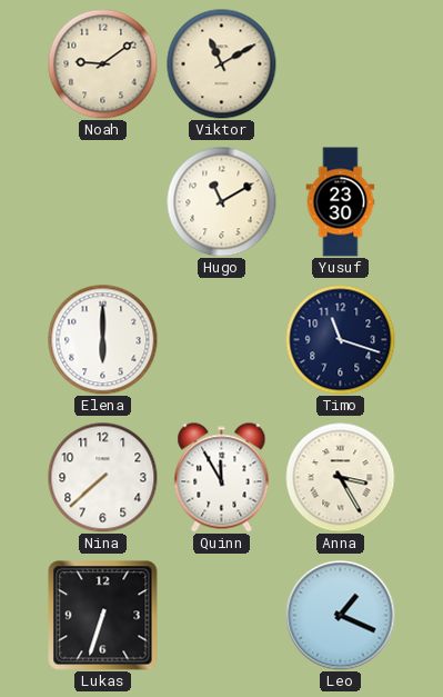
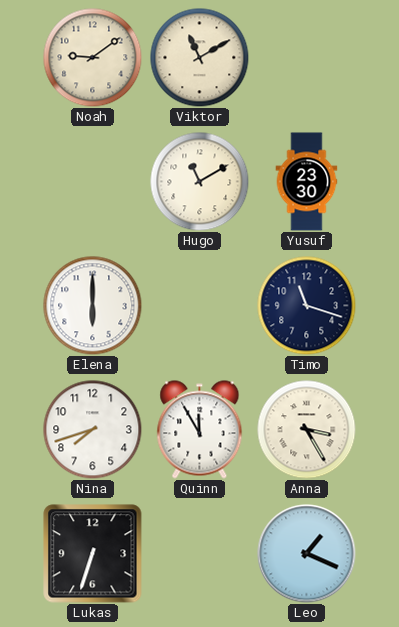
Nina: 7:38 -> 7:42
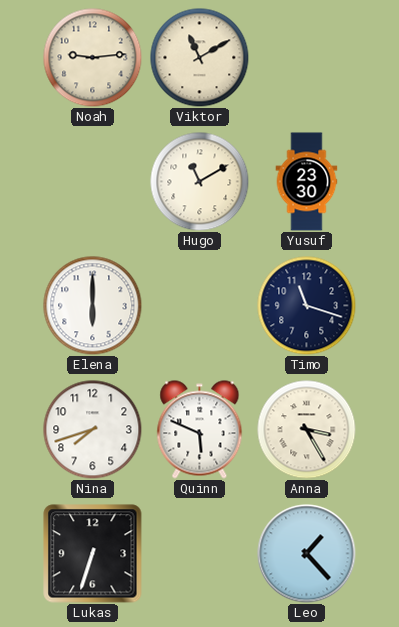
Noah: 9:09 -> 9:14
Quinn: 11:55 -> 5:49
Leo: 1:19 -> 1:23
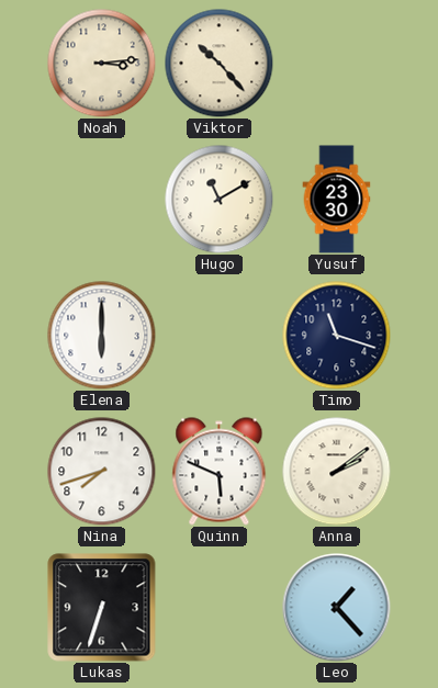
Noah: 9:14 -> 3:14
Viktor: 11:10 -> 10:23
Anna: 3:25 -> 2:09
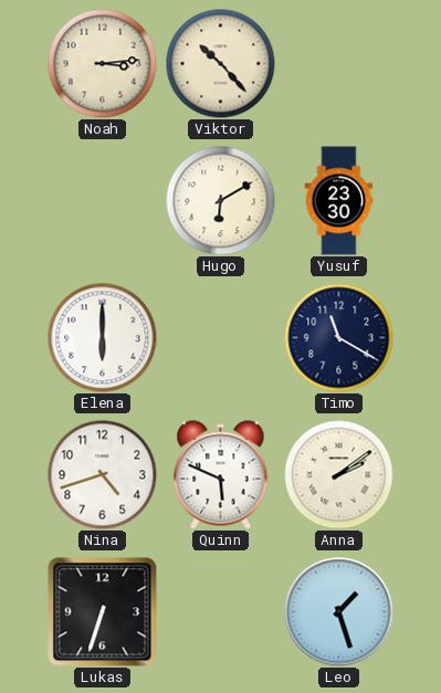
Hugo: 11:10 -> 6:10
Timo: 11:18 -> 11:20
Nina: 7:42 -> 4:42
Leo: 1:23 -> 1:27
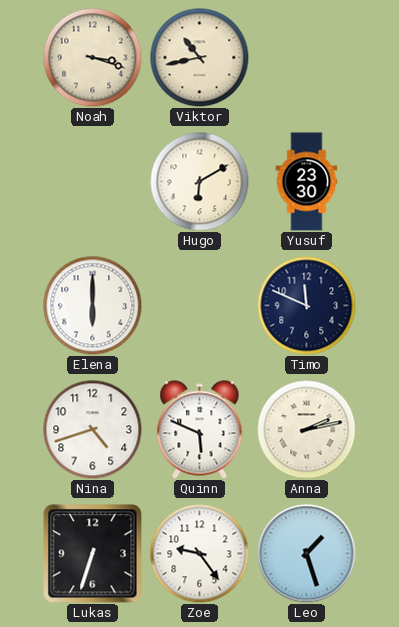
Noah: 3:14 -> 3:18
Viktor: 10:23 -> 10:43
Timo: 11:20 -> 11:49
Anna: 2:09 -> 2:13
Zoe: none -> 9:24
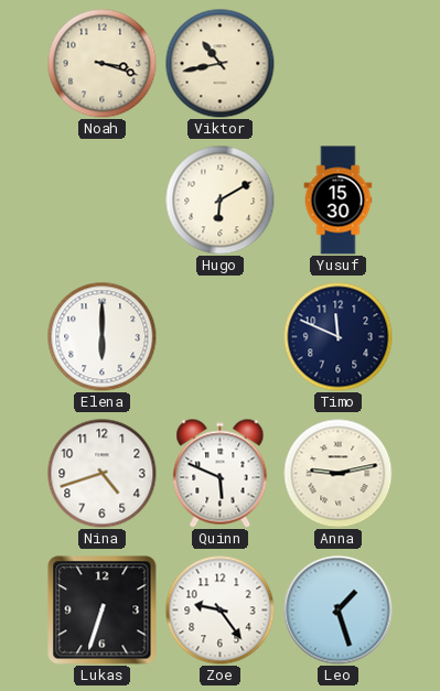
Yusuf: 23:30 -> 15:30
Anna: 2:13 -> 9:13
